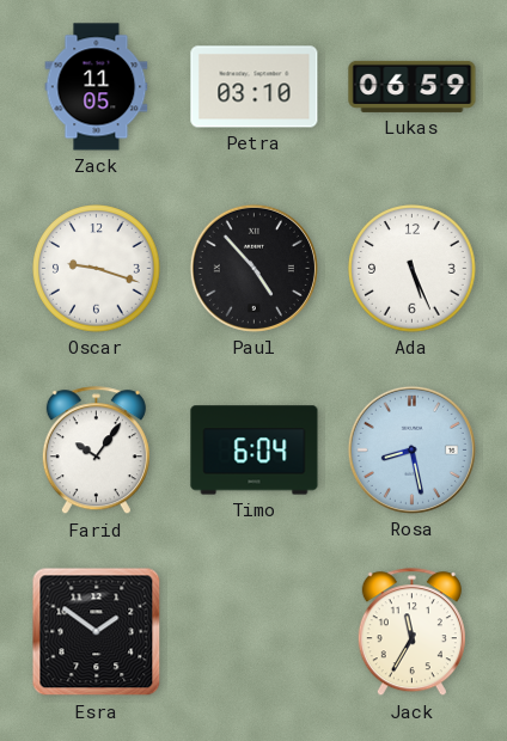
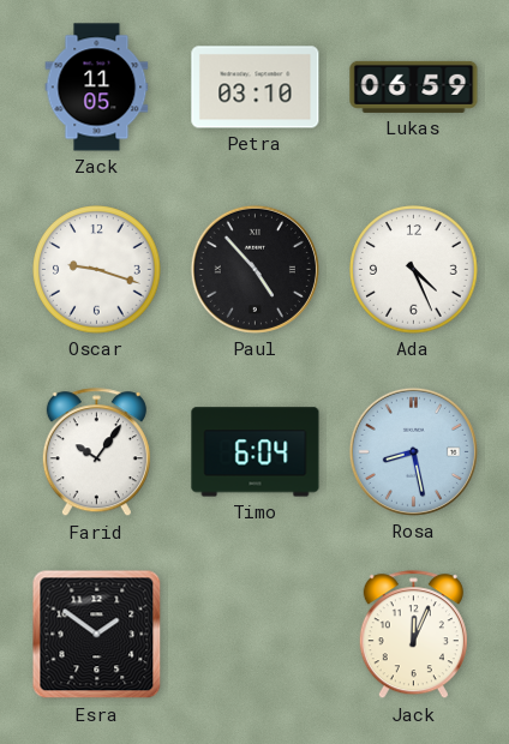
Ada: 5:26 -> 4:26
Jack: 11:35 -> 12:04
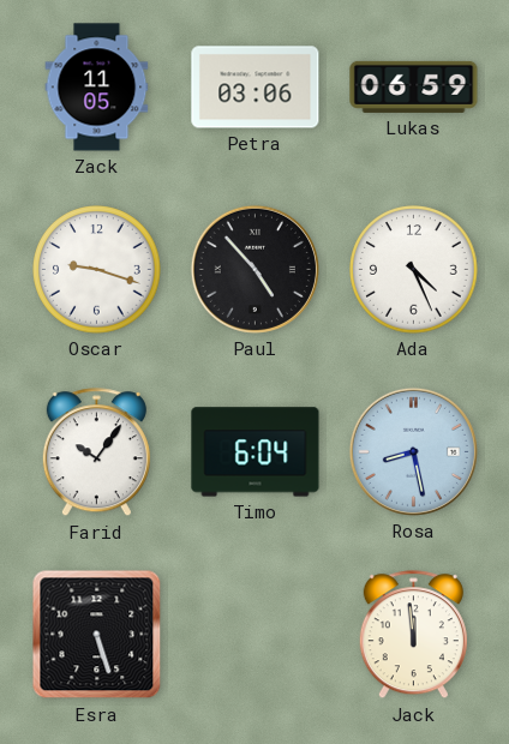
Petra: 03:10 -> 03:06
Esra: 1:51 -> 5:27
Jack: 12:04 -> 11:59
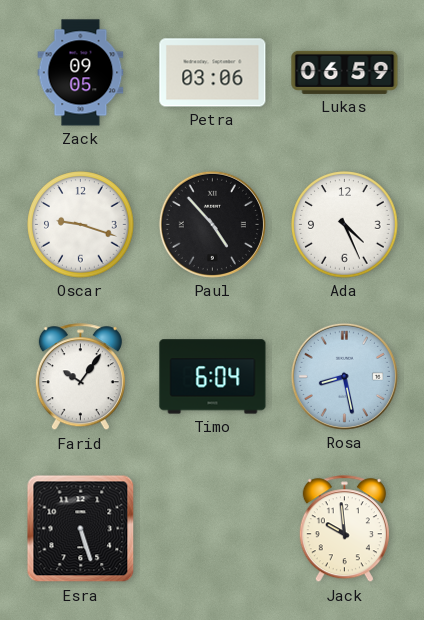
Zack: 11:05 -> 09:05
Jack: 11:59 -> 9:59
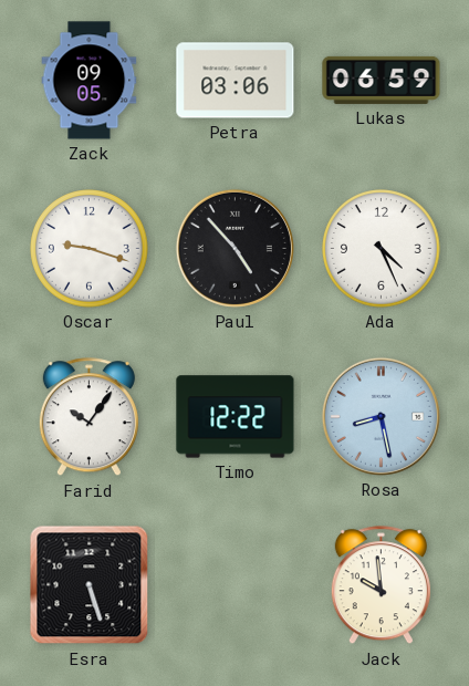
Timo: 6:04 -> 12:22
